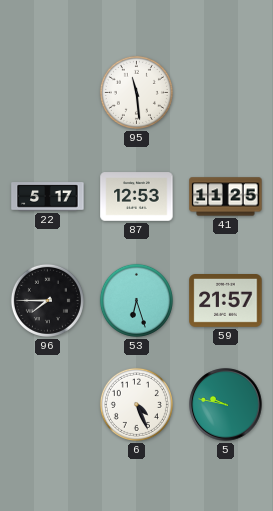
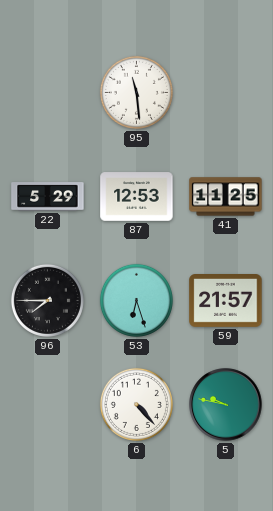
22: 5:17 -> 5:29
6: 4:26 -> 4:23
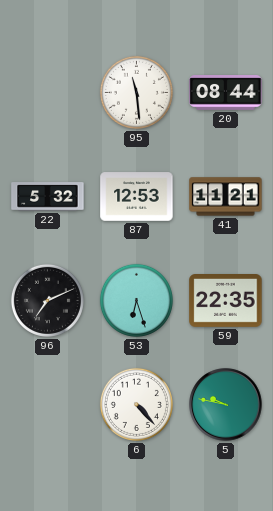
20: none -> 08:44
22: 5:29 -> 5:32
41: 11:25 -> 11:21
96: 7:45 -> 7:11
59: 21:57 -> 22:35
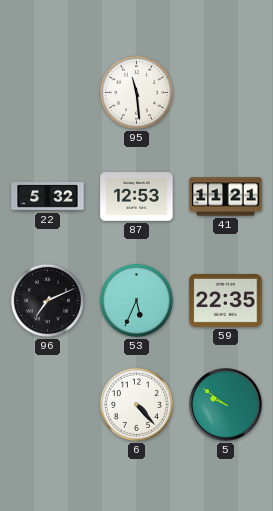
20: 08:44 -> none
53: 6:27 -> 5:34
5: 9:47 -> 9:51
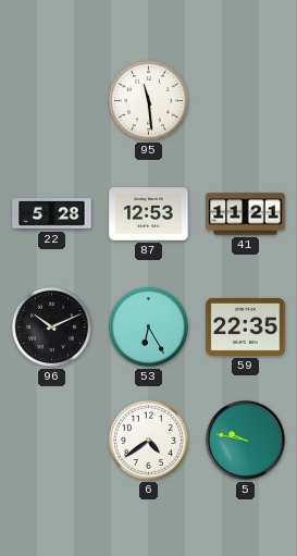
22: 5:32 -> 5:28
96: 7:11 -> 10:11
53: 5:34 -> 6:25
6: 4:23 -> 4:39
5: 9:51 -> 9:47
